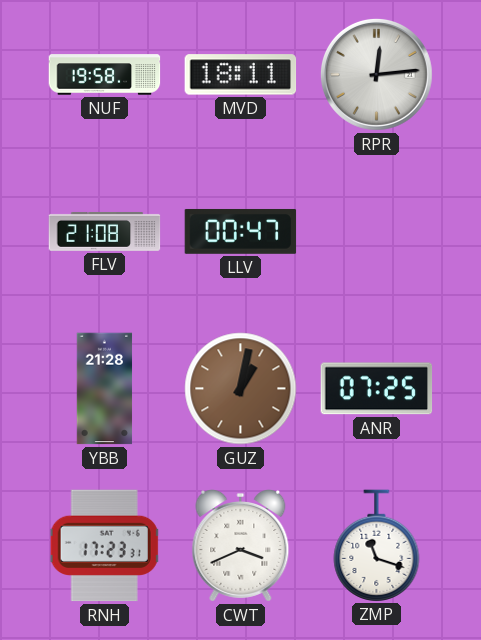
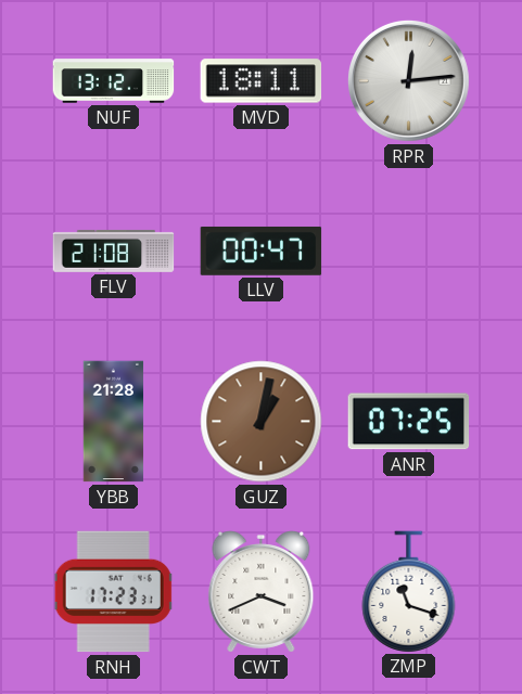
NUF: 19:58 -> 13:12
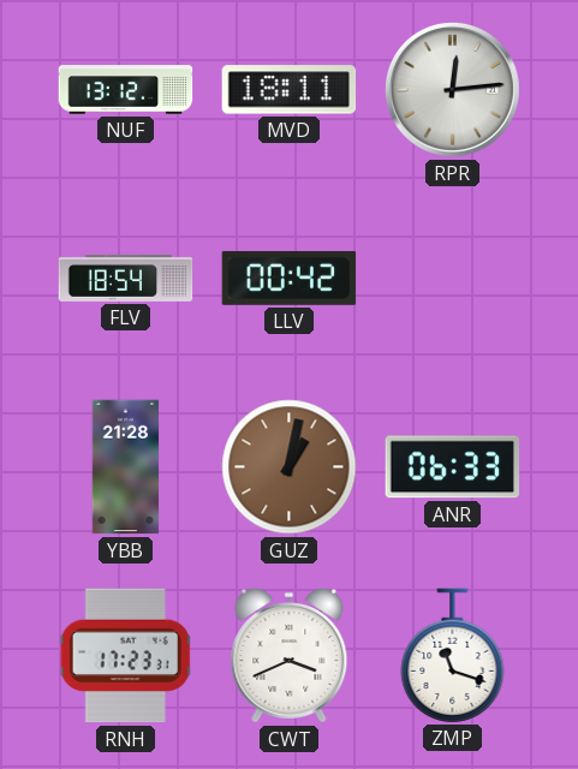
FLV: 21:08 -> 18:54
LLV: 00:47 -> 00:42
ANR: 07:25 -> 06:33
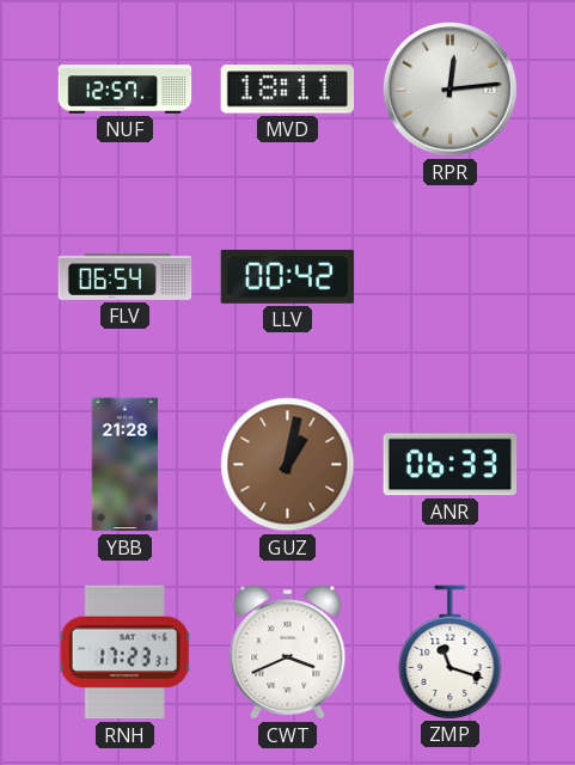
NUF: 13:12 -> 12:57
FLV: 18:54 -> 06:54
